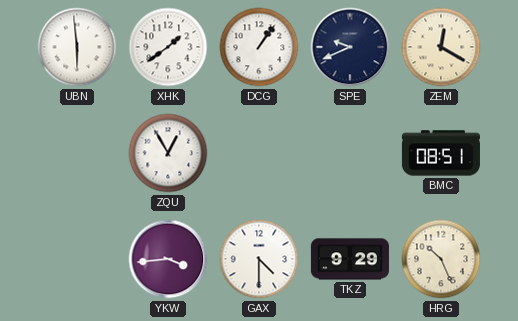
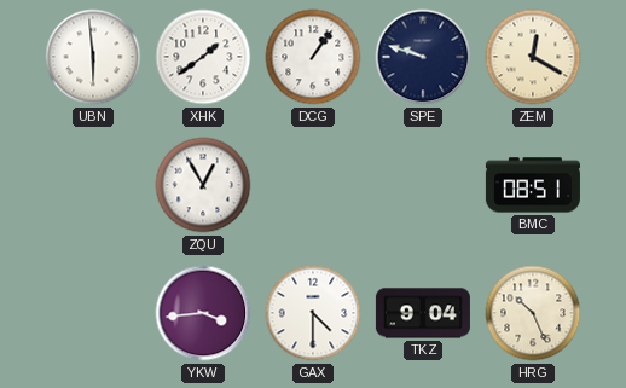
SPE: 9:41 -> 9:48
TKZ: 9:29 -> 9:04
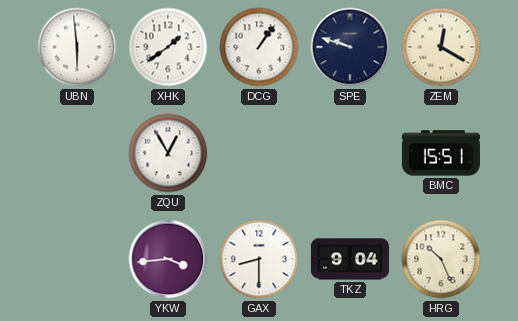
BMC: 08:51 -> 15:51
GAX: 4:30 -> 8:30
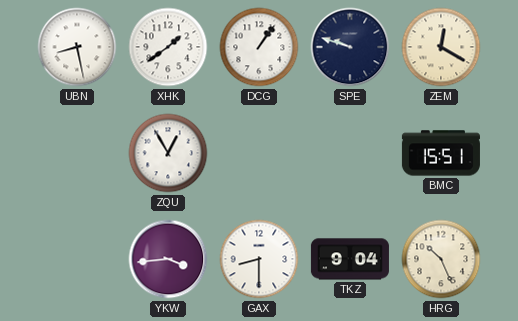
UBN: 5:59 -> 8:28
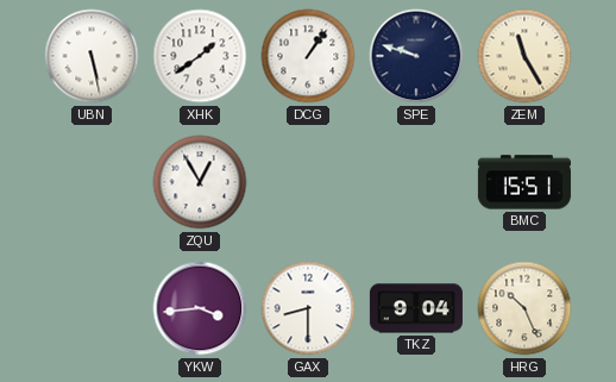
UBN: 8:28 -> 5:28
ZEM: 12:20 -> 11:25
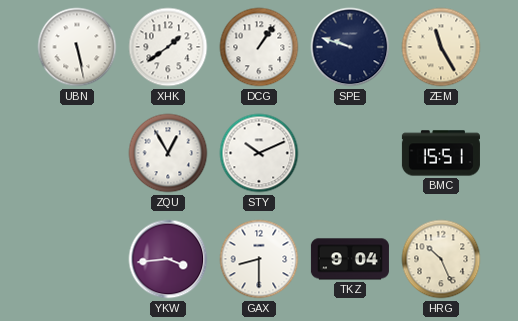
STY: none -> 10:11
